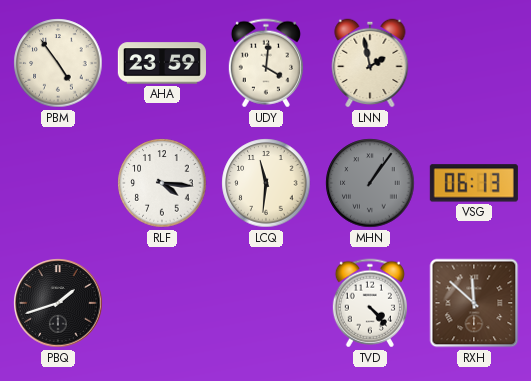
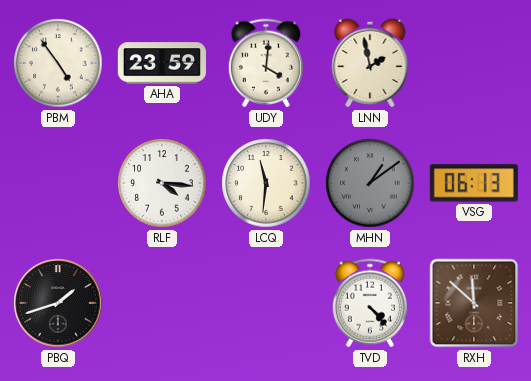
MHN: 1:06 -> 1:09
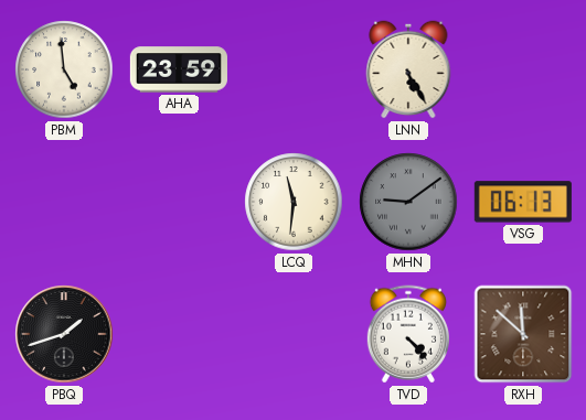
PBM: 4:54 -> 4:59
UDY: 4:01 -> none
LNN: 1:58 -> 5:25
RLF: 4:16 -> none
MHN: 1:09 -> 9:09
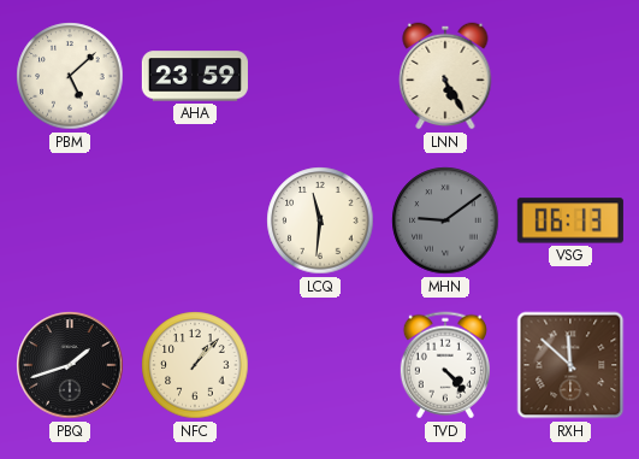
PBM: 4:59 -> 5:08
NFC: none -> 1:07
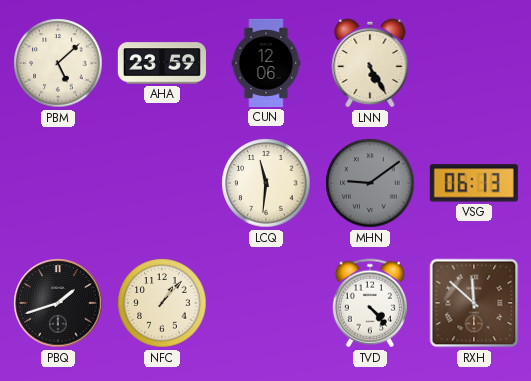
CUN: none -> 12:06
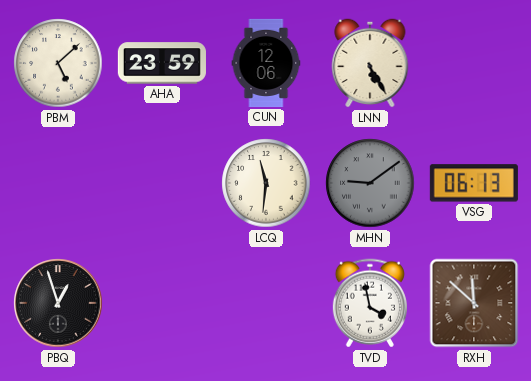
PBQ: 1:42 -> 12:57
NFC: 1:07 -> none
TVD: 4:23 -> 3:58
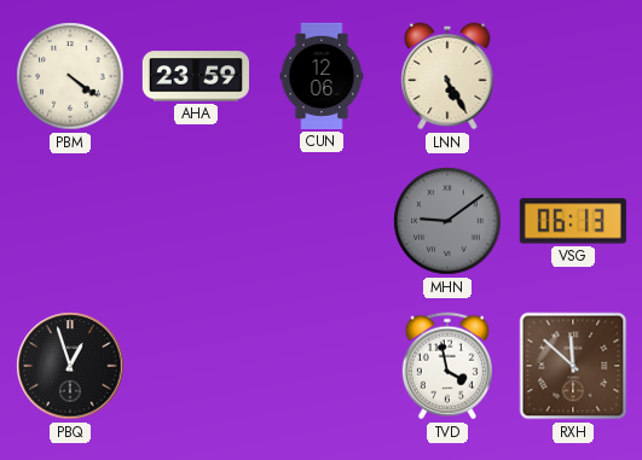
PBM: 5:08 -> 4:21
LCQ: 11:31 -> none
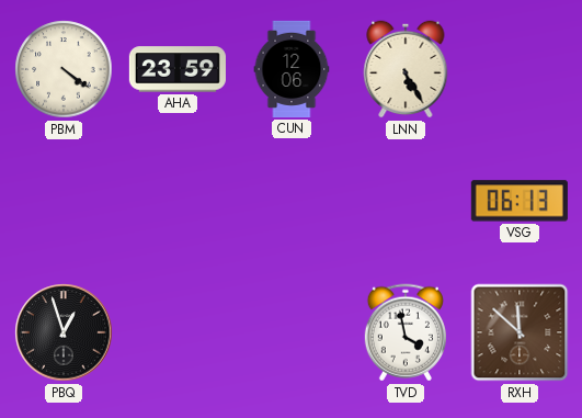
MHN: 9:09 -> none
